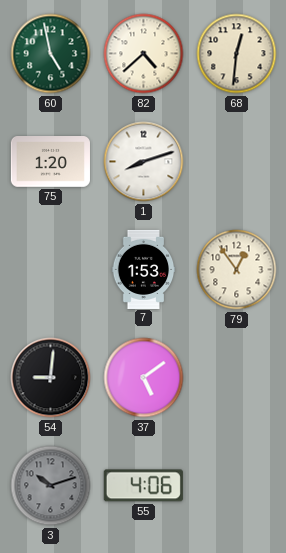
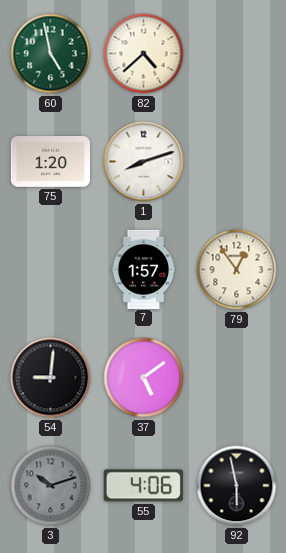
68: 12:31 -> none
7: 1:53 -> 1:57
92: none -> 5:58
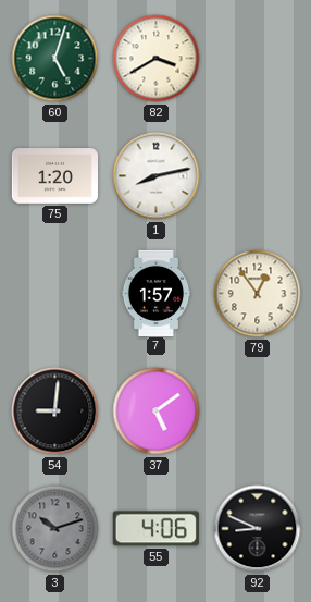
60: 4:58 -> 5:03
82: 4:38 -> 3:40
1: 8:12 -> 8:13
92: 5:58 -> 8:49
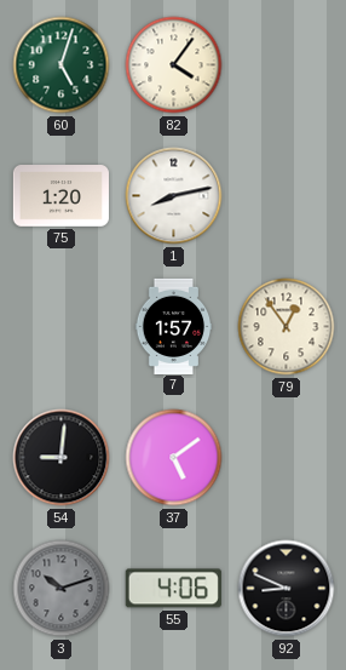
82: 3:40 -> 4:06
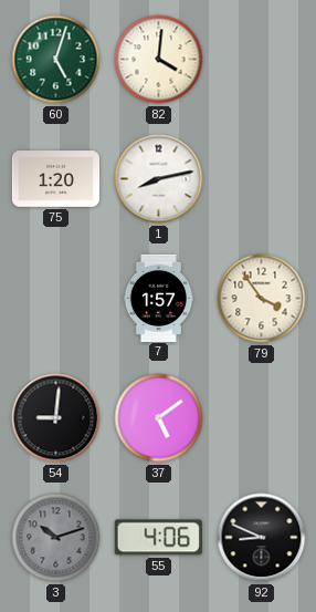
82: 4:06 -> 4:01
79: 12:54 -> 3:54
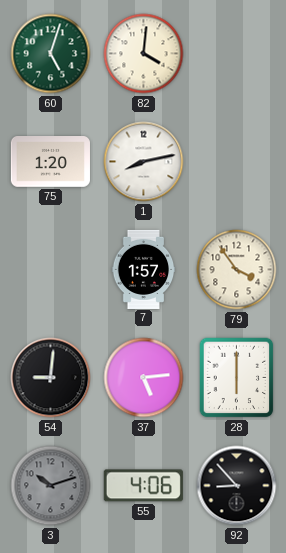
37: 5:09 -> 5:14
28: none -> 6:00
92: 8:49 -> 8:53
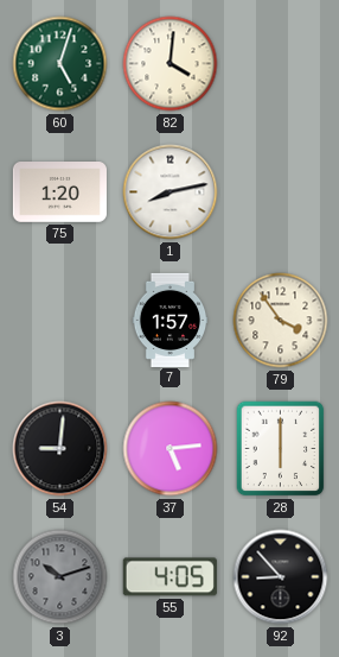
55: 4:06 -> 4:05
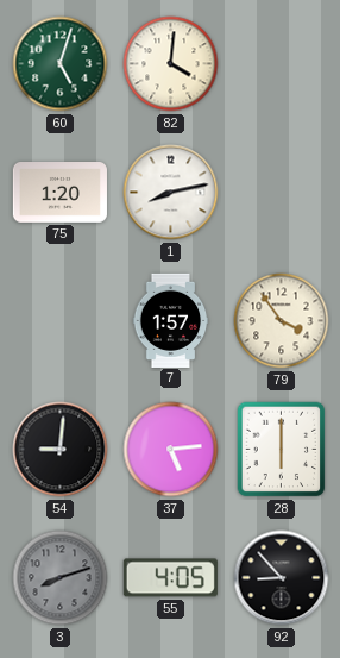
3: 10:12 -> 8:12
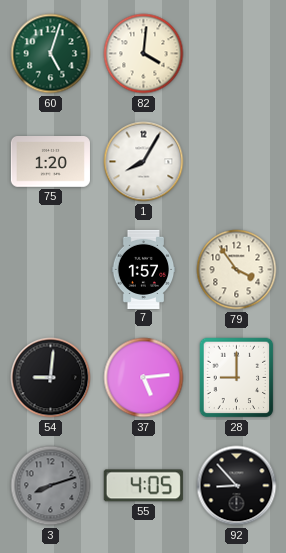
1: 8:13 -> 8:05
28: 6:00 -> 9:00
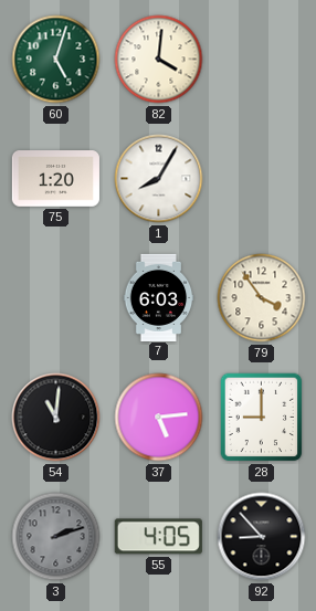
7: 1:57 -> 6:03
54: 9:01 -> 11:01
3: 8:12 -> 2:12
